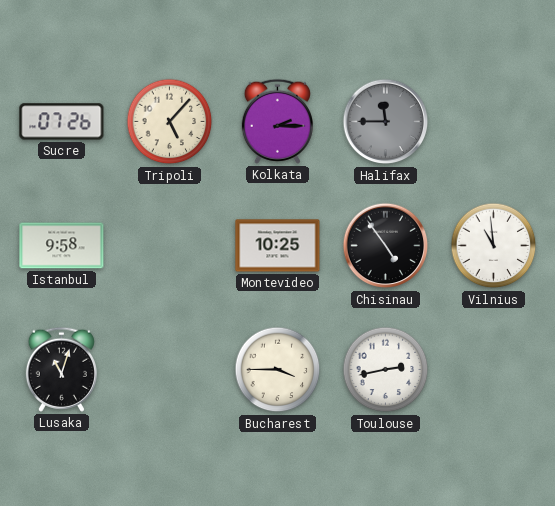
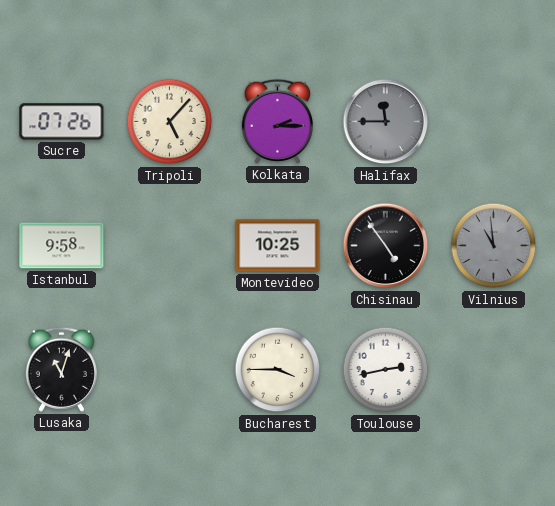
Vilnius dial: white -> grey
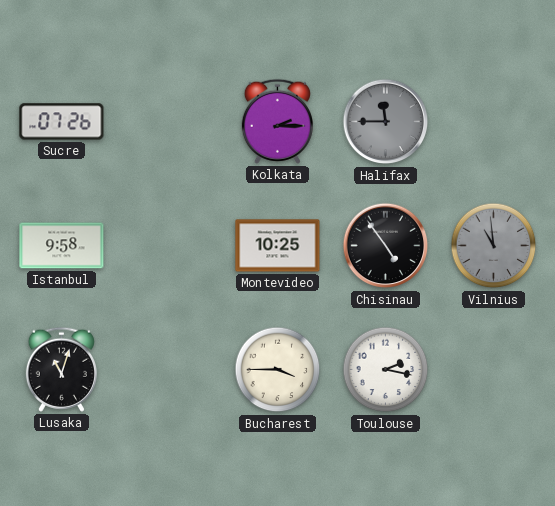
Tripoli: 5:07 -> none
Toulouse: 2:43 -> 2:17
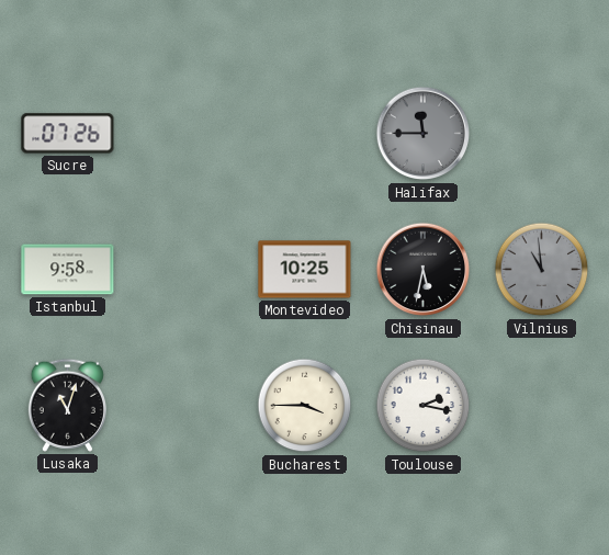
Kolkata: 2:15 -> none
Chisinau: 4:54 -> 5:32
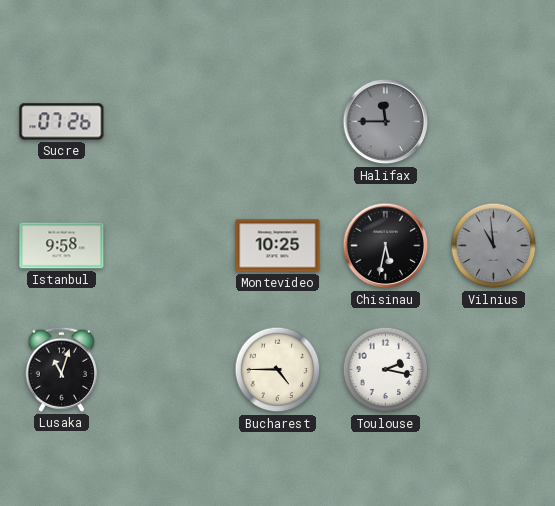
Bucharest: 3:45 -> 4:45
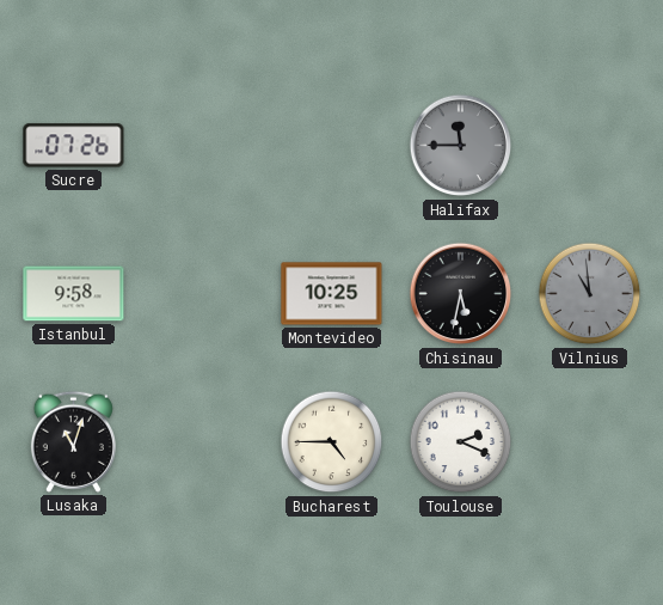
Toulouse: 2:17 -> 2:19
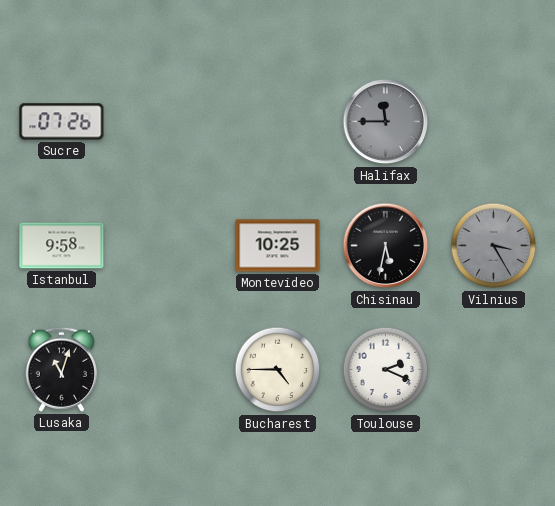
Vilnius: 10:59 -> 3:25
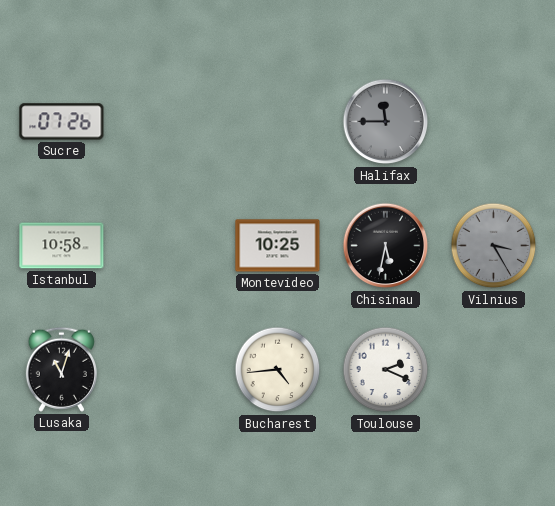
Istanbul: 9:58 -> 10:58
Bucharest: 4:45 -> 4:44
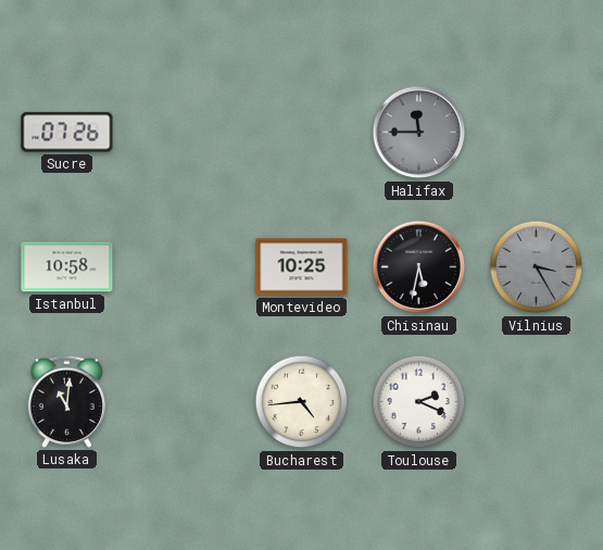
Lusaka: 11:03 -> 11:01
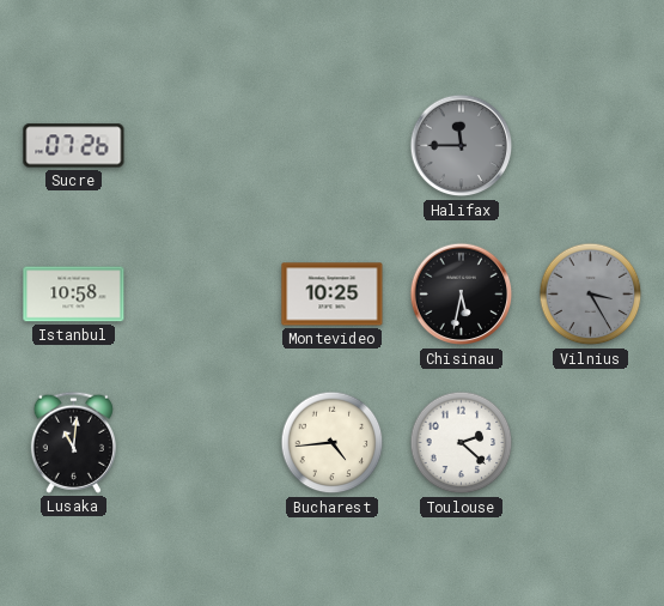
Toulouse: 2:19 -> 2:22
